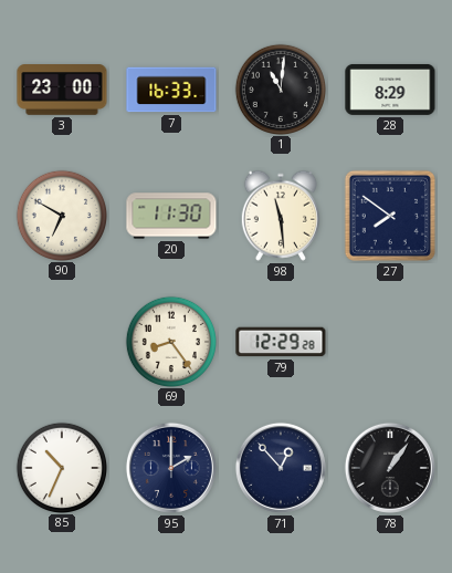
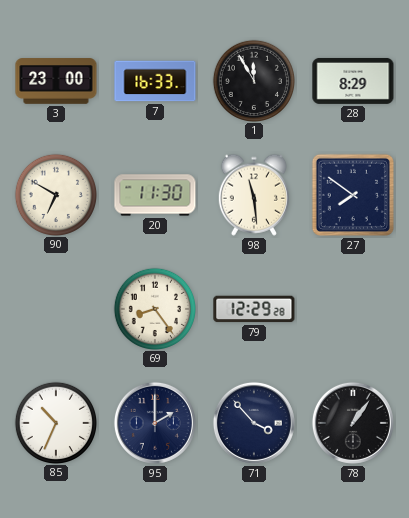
1: 11:01 -> 11:55
71: 12:53 -> 3:53
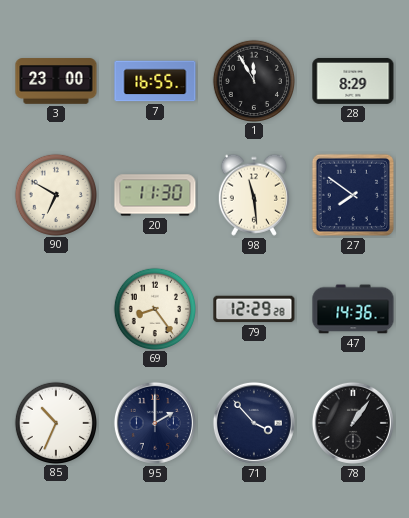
7: 16:33 -> 16:55
47: none -> 14:36
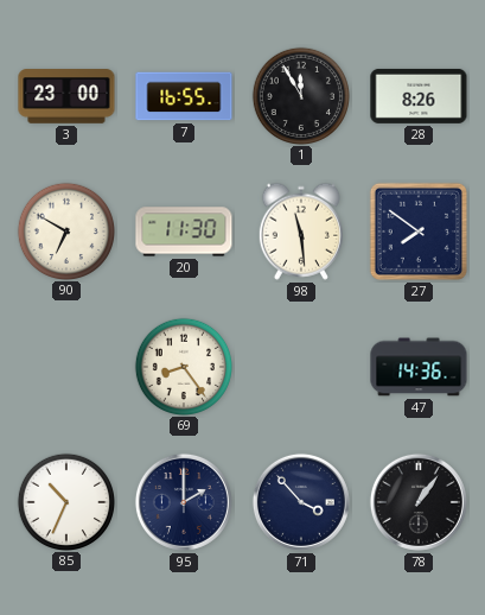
28: 8:29 -> 8:26
79: 12:29 -> none
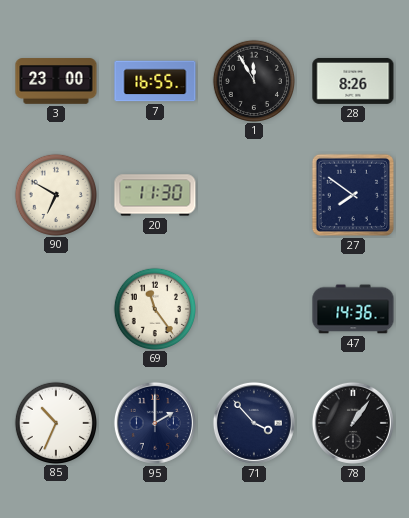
98: 11:29 -> none
69: 8:24 -> 11:24
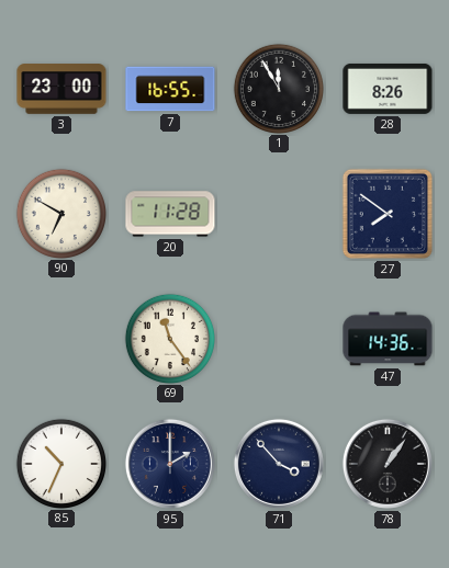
20: 11:30 -> 11:28
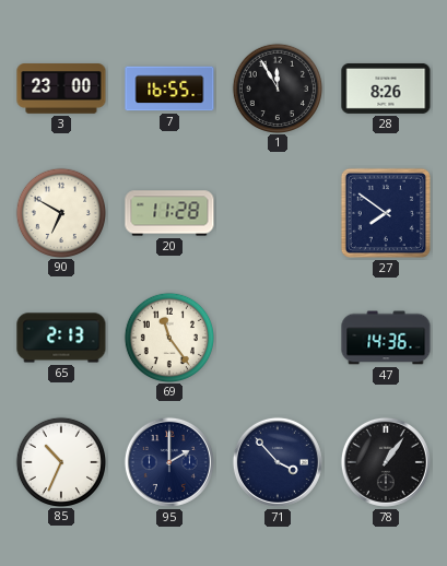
65: none -> 2:13
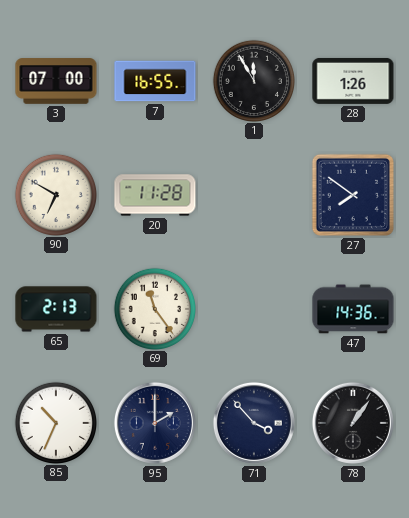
3: 23:00 -> 07:00
28: 8:26 -> 1:26
